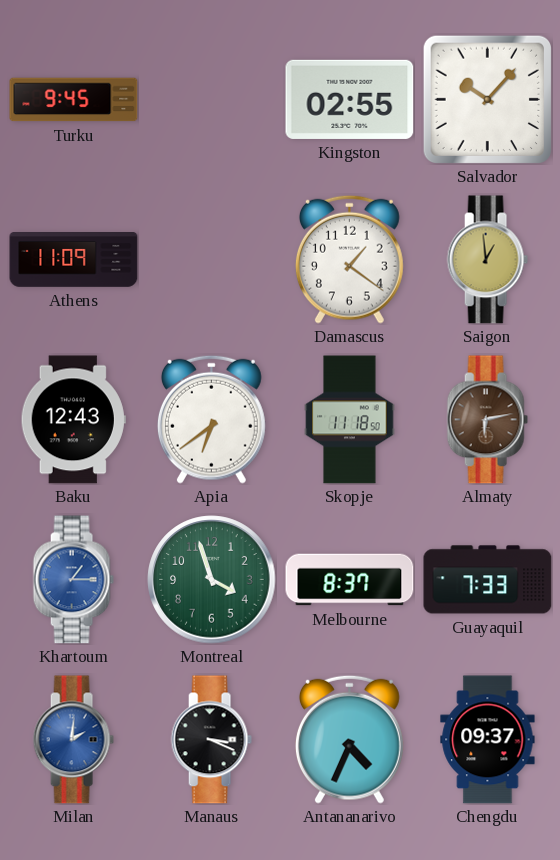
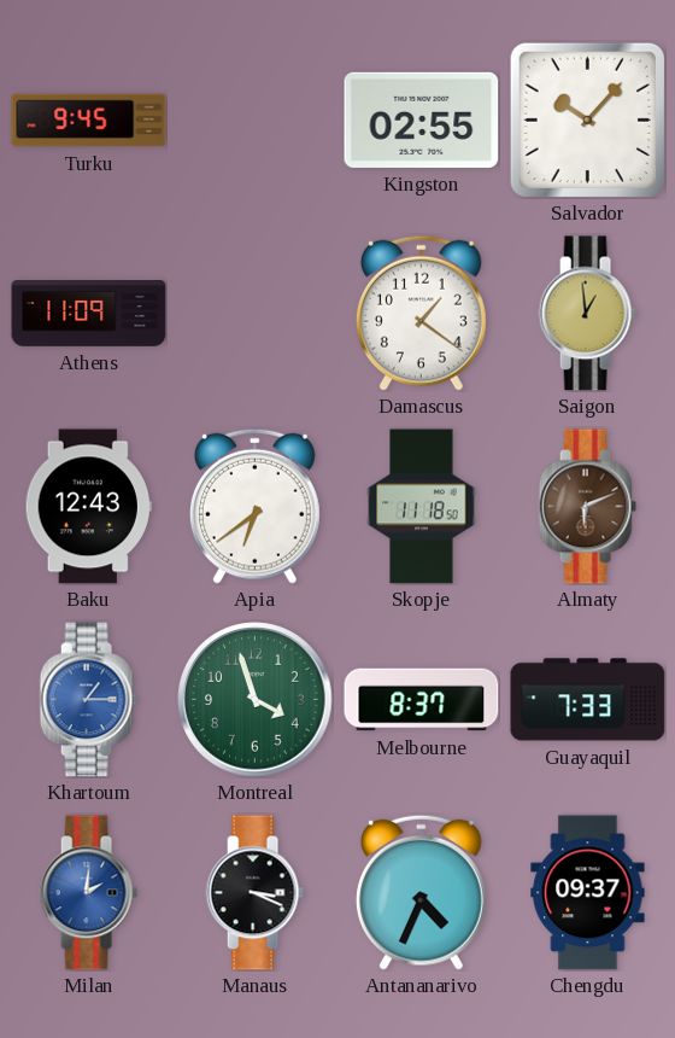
Almaty: 6:13 -> 6:11
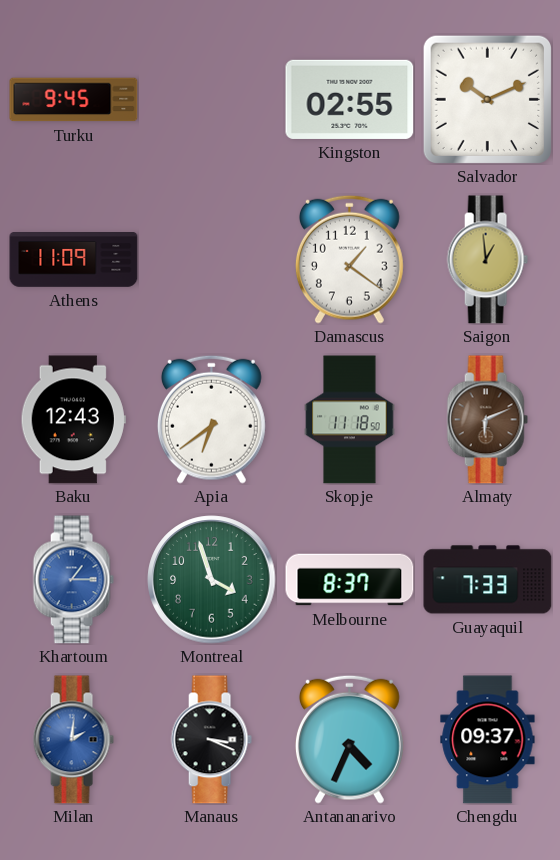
Salvador: 10:07 -> 10:11
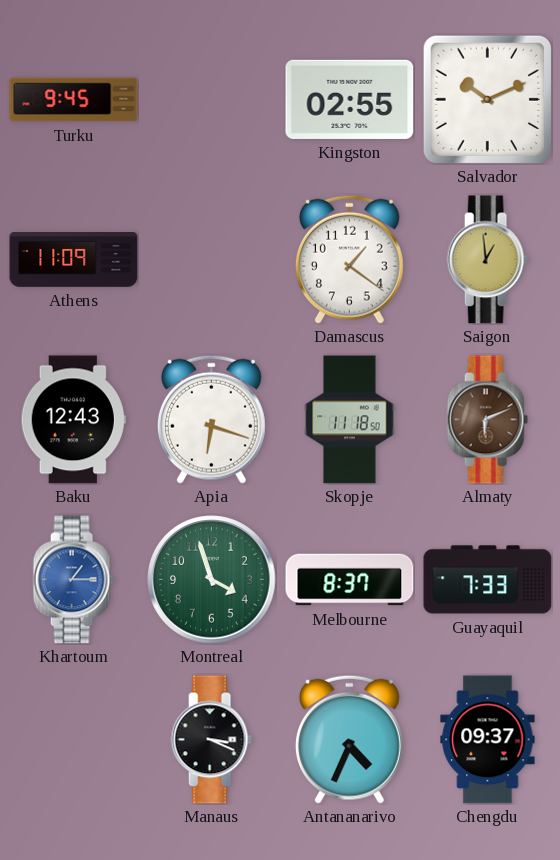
Apia: 6:39 -> 6:18
Milan: 2:01 -> none
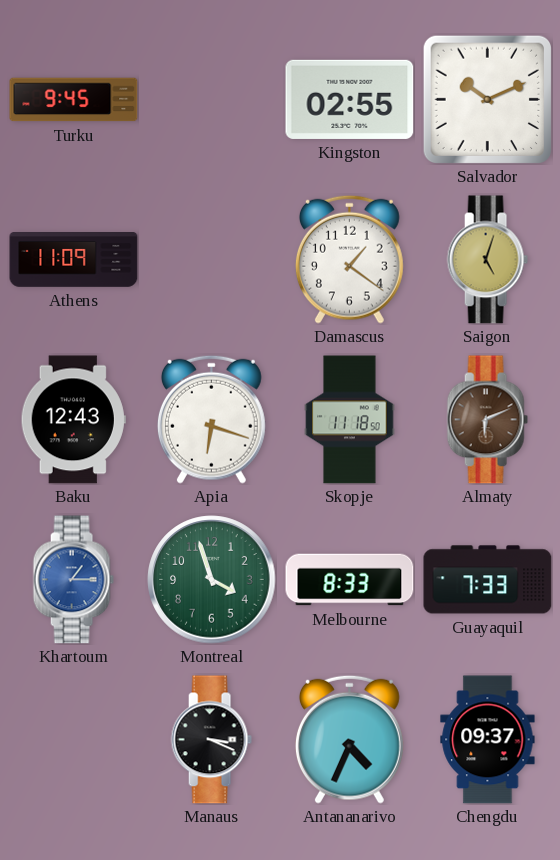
Saigon: 12:59 -> 5:03
Melbourne: 8:37 -> 8:33
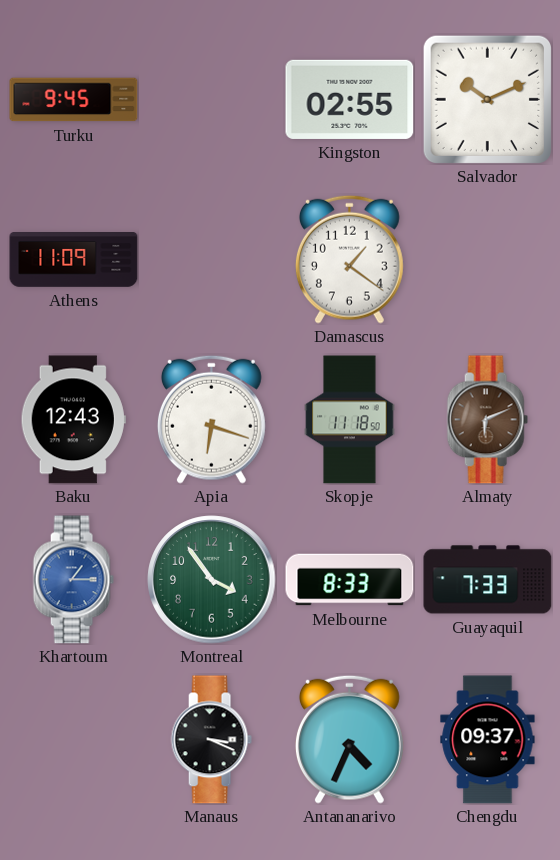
Saigon: 5:03 -> none
Montreal: 3:57 -> 3:54
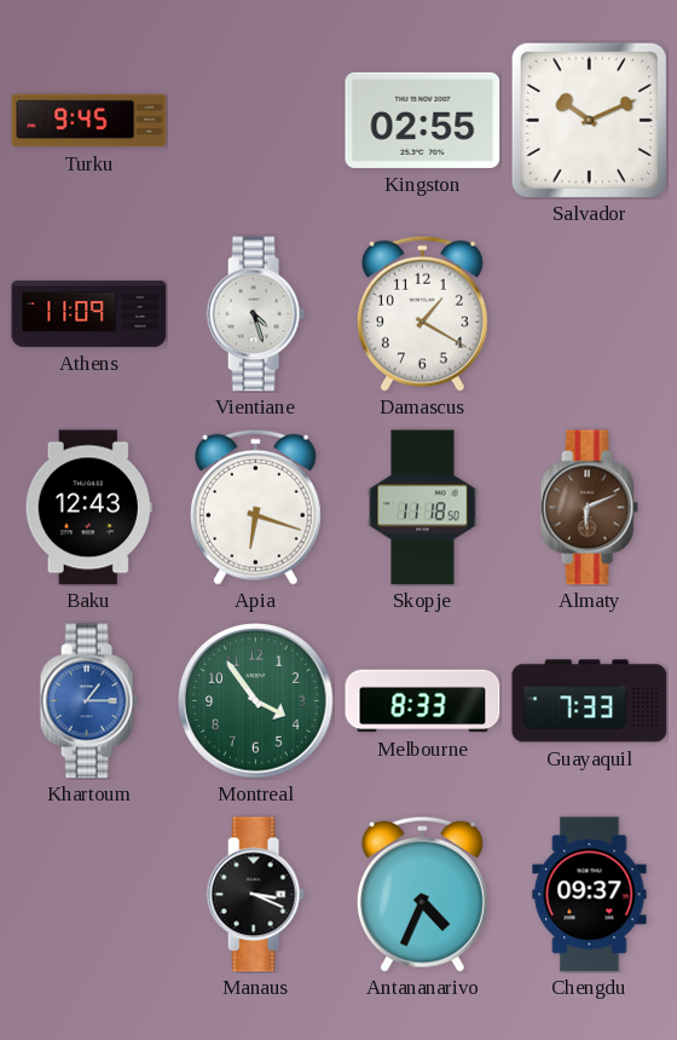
Vientiane: none -> 4:27
Damascus: 1:21 -> 1:20
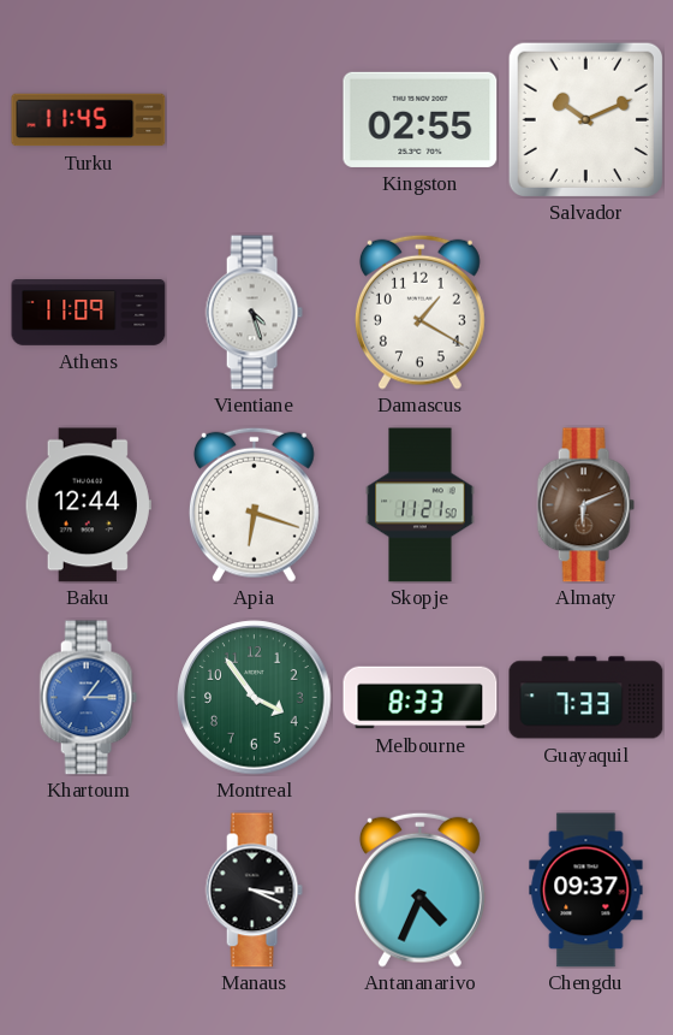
Turku: 9:45 -> 11:45
Baku: 12:43 -> 12:44
Skopje: 11:18 -> 11:21
